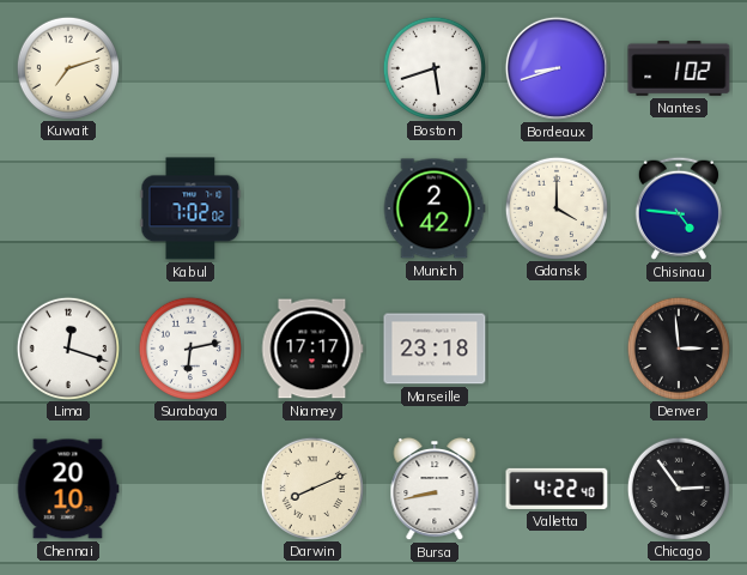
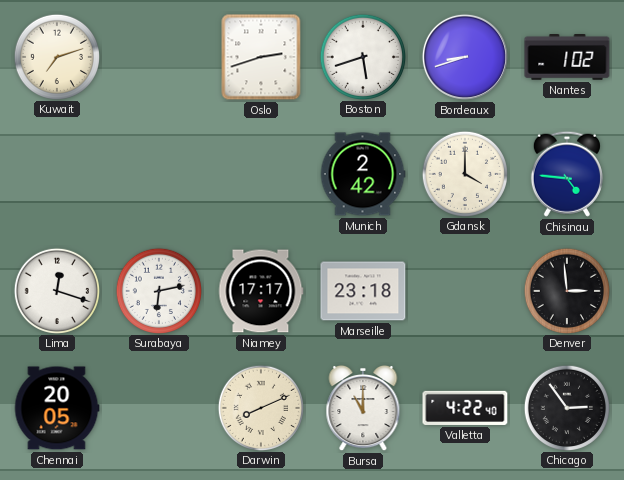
Oslo: none -> 2:42
Kabul: 7:02 -> none
Chennai: 20:10 -> 20:05
Bursa: 8:43 -> 11:00
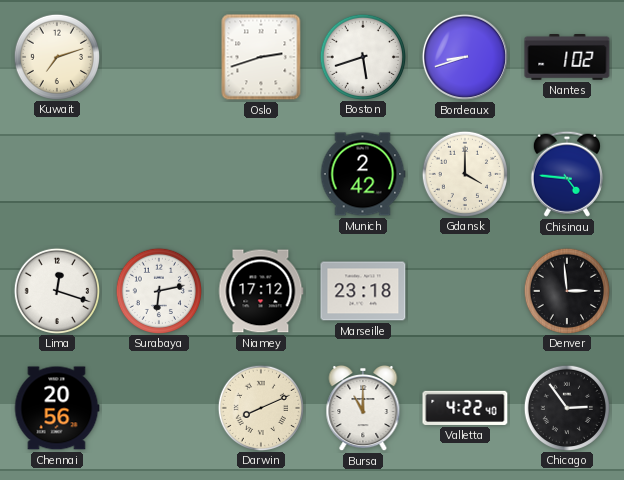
Niamey: 17:17 -> 17:12
Chennai: 20:05 -> 20:56
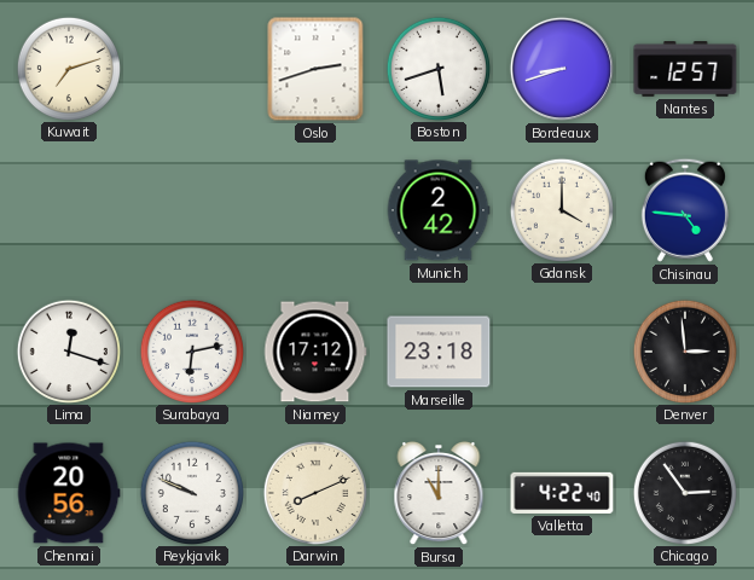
Nantes: 1:02 -> 12:57
Reykjavik: none -> 9:49
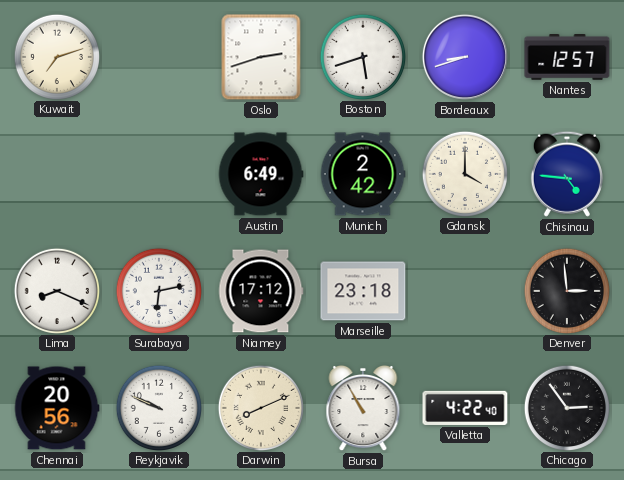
Austin: none -> 6:49
Lima: 12:18 -> 8:19
Bursa: 11:00 -> 10:55
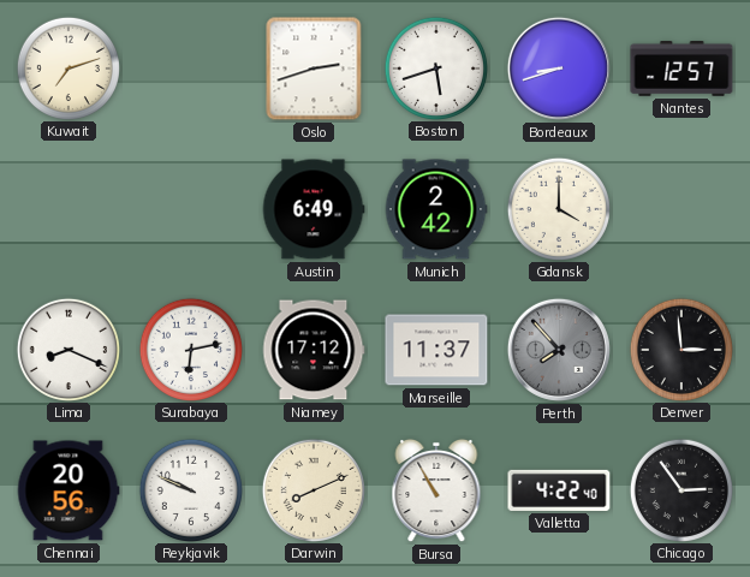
Chisinau: 4:46 -> none
Marseille: 23:18 -> 11:37
Perth: none -> 7:53
